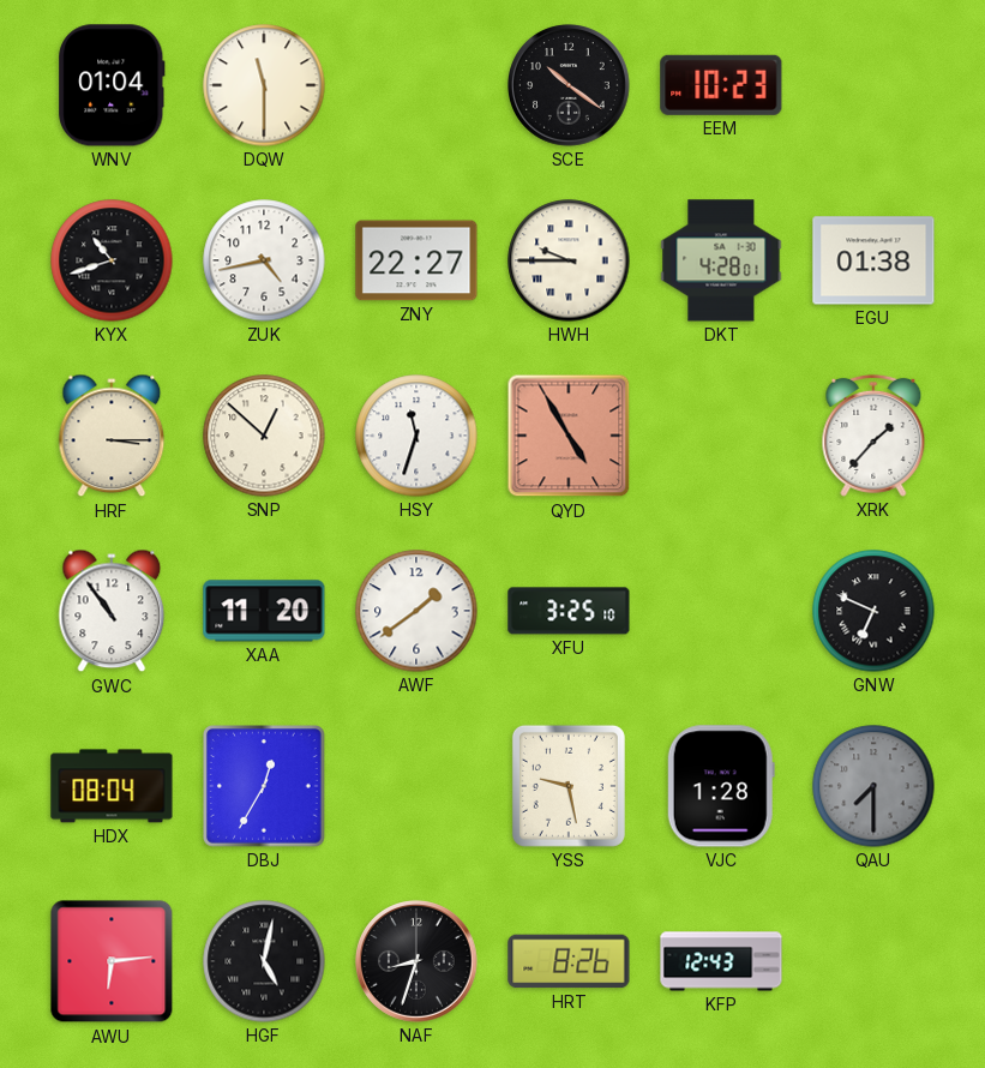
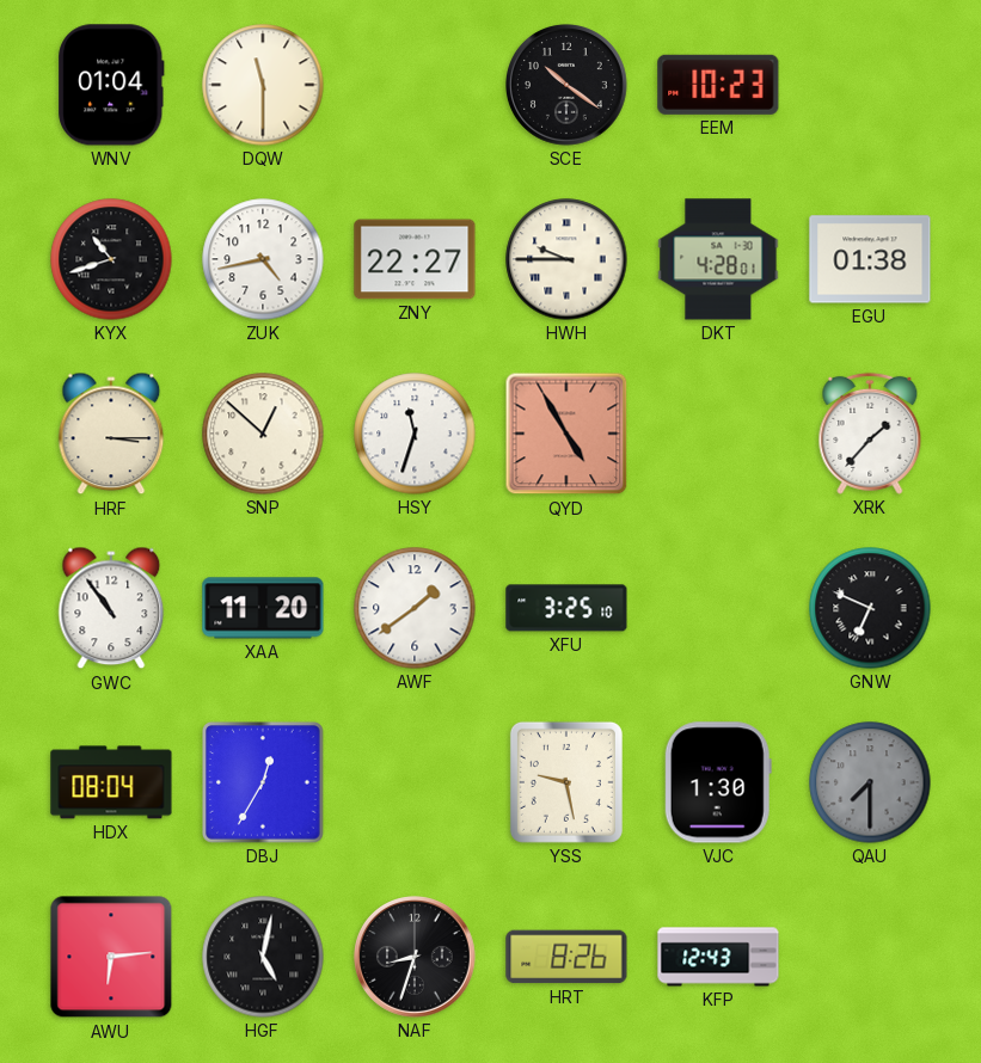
VJC: 1:28 -> 1:30
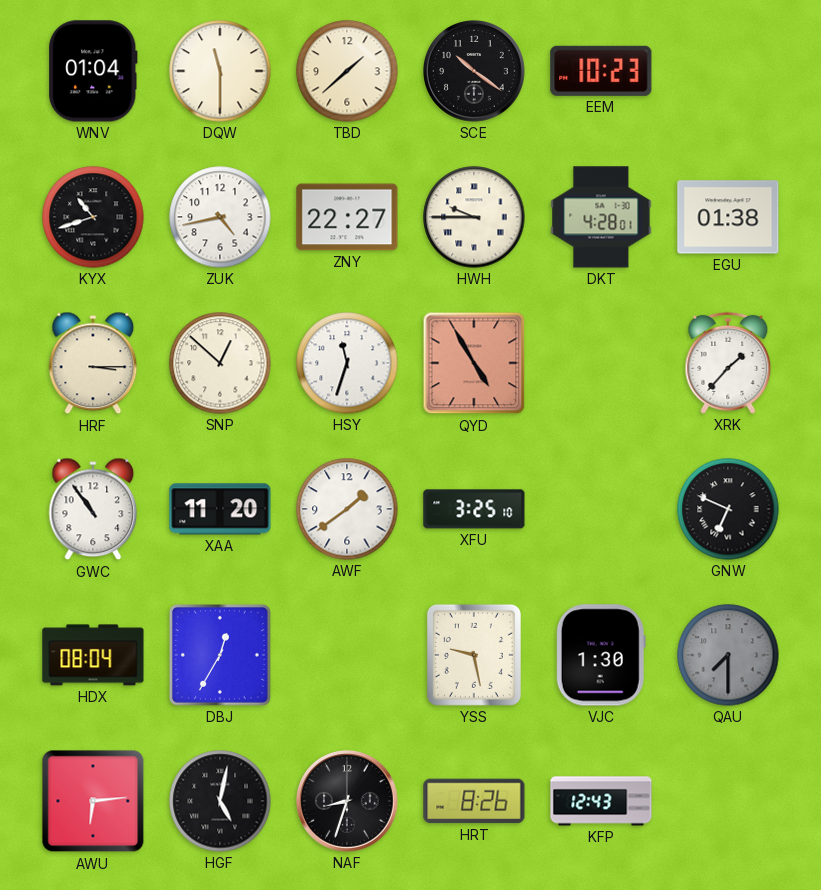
TBD: none -> 1:38
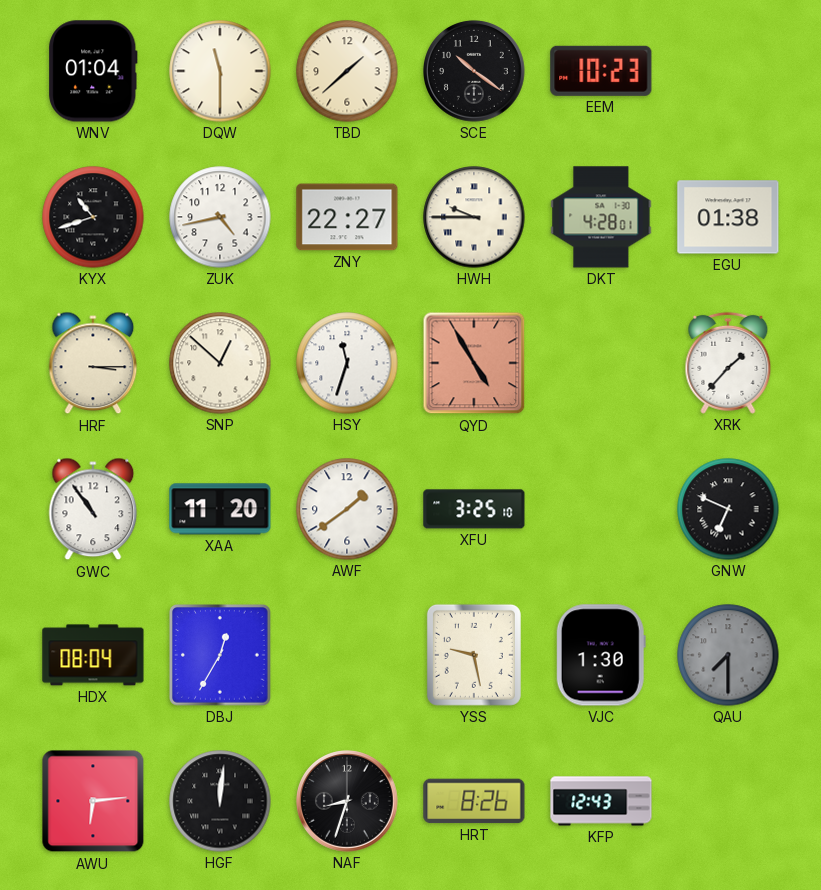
HGF: 5:02 -> 12:01
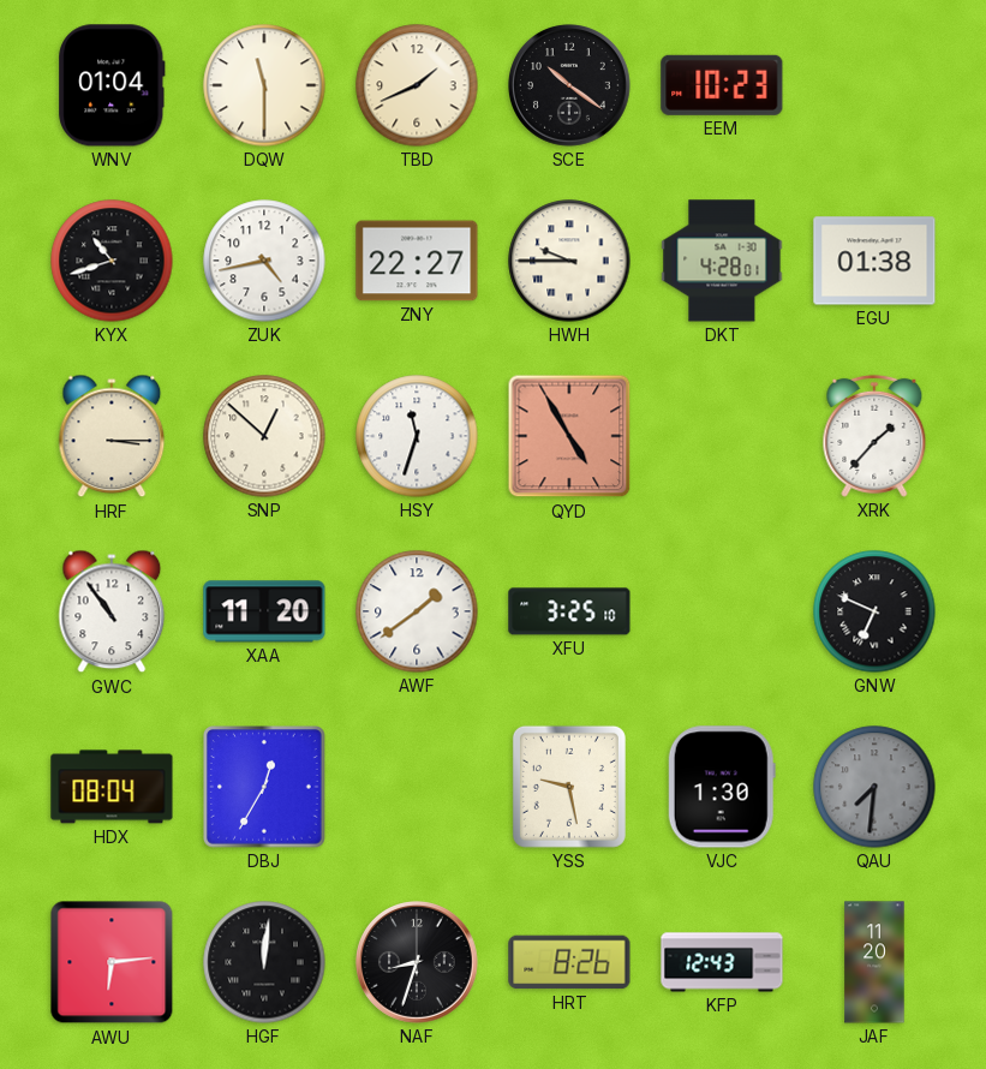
TBD: 1:38 -> 1:41
QAU: 7:30 -> 7:31
JAF: none -> 11:20
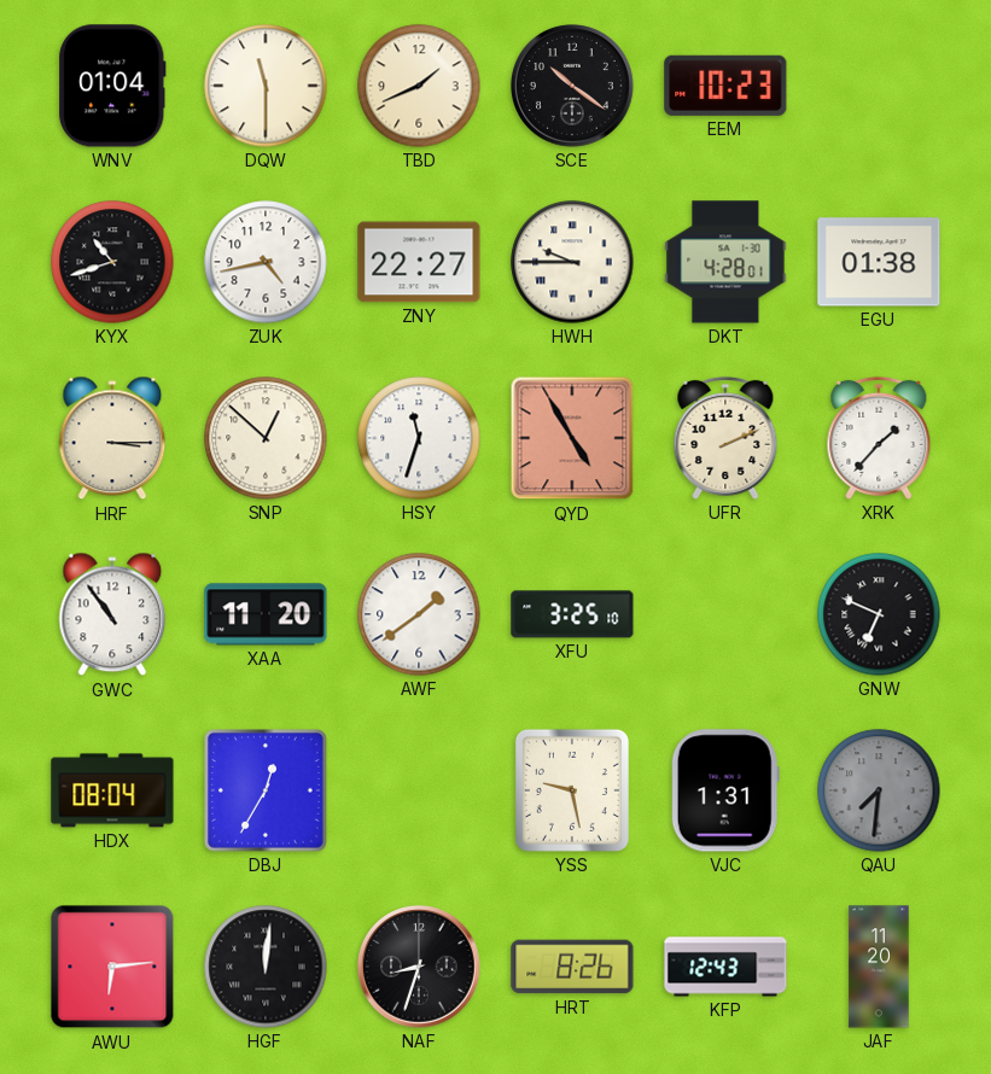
UFR: none -> 2:11
VJC: 1:30 -> 1:31
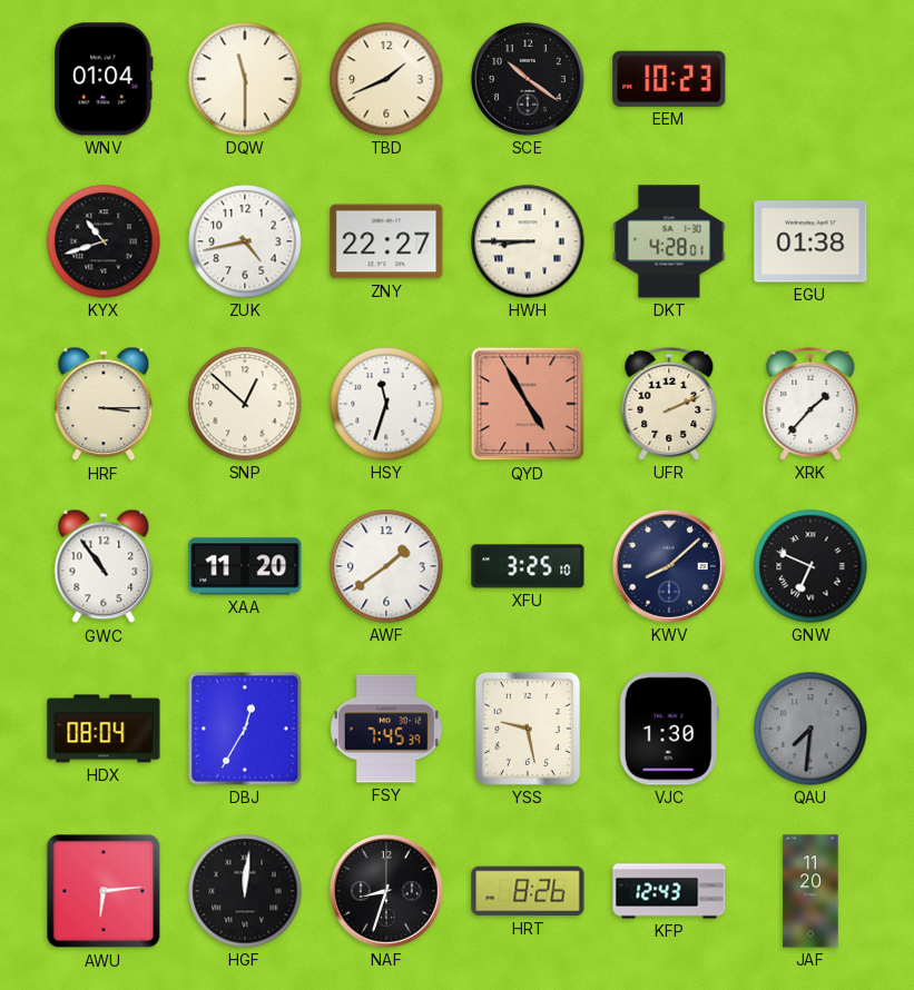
HWH: 9:45 -> 8:45
KWV: none -> 8:08
FSY: none -> 7:45
VJC: 1:31 -> 1:30
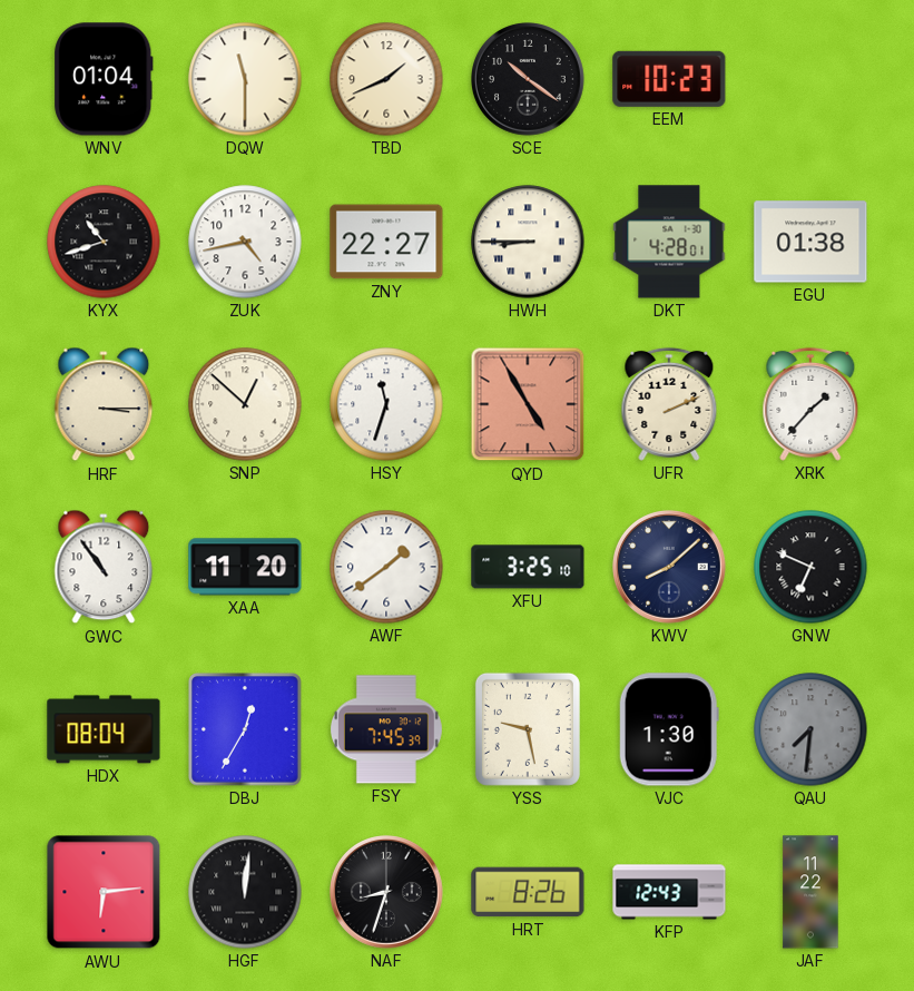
JAF: 11:20 -> 11:22
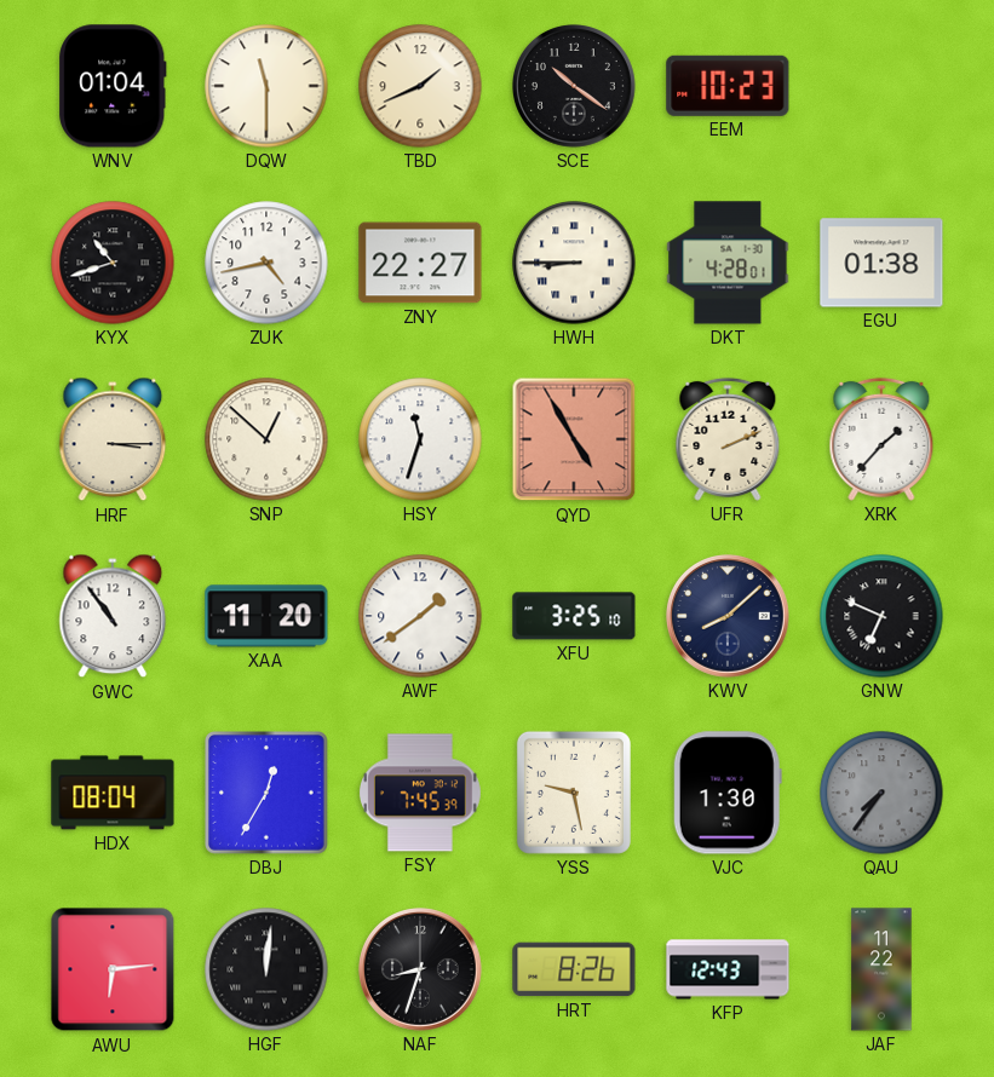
QAU: 7:31 -> 7:36
